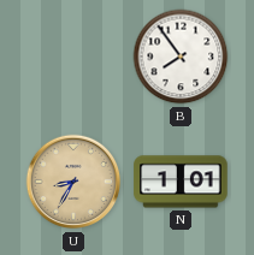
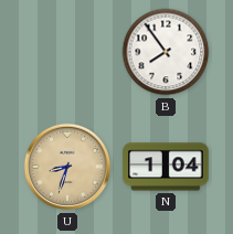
U: 8:35 -> 8:33
N: 1:01 -> 1:04
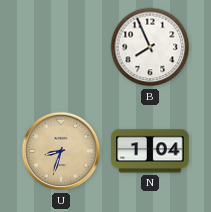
B: 7:54 -> 7:56
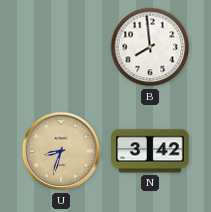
B: 7:56 -> 7:59
N: 1:04 -> 3:42
